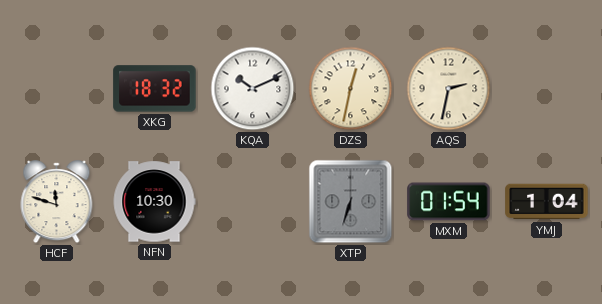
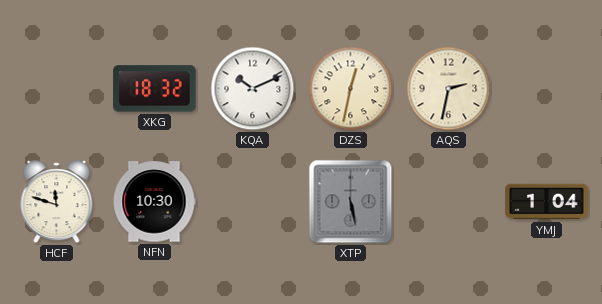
XTP: 6:33 -> 5:28
MXM: 01:54 -> none
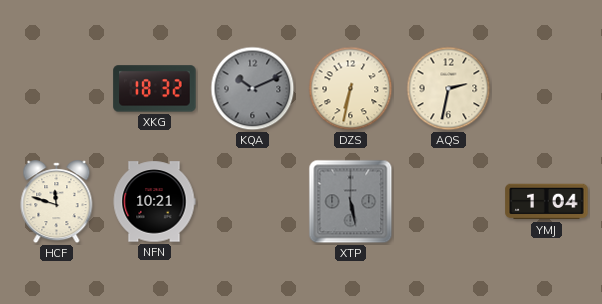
KQA dial: white -> grey
DZS: 12:32 -> 6:32
NFN: 10:30 -> 10:21
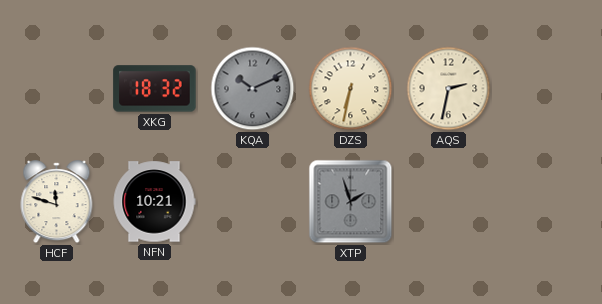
XTP: 5:28 -> 1:57
YMJ: 1:04 -> none
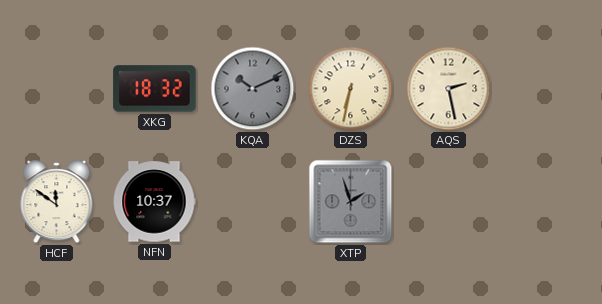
AQS: 2:32 -> 2:28
HCF: 11:48 -> 11:51
NFN: 10:21 -> 10:37
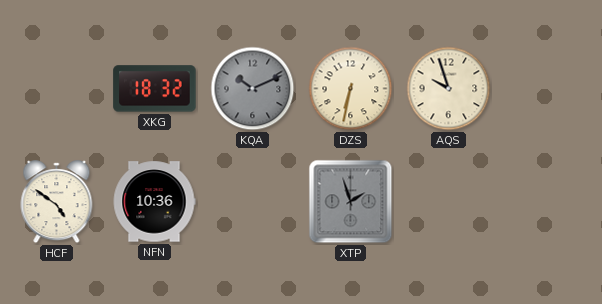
AQS: 2:28 -> 9:57
HCF: 11:51 -> 4:51
NFN: 10:37 -> 10:36
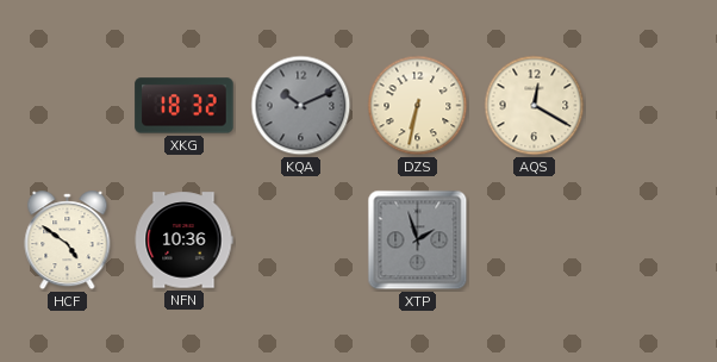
AQS: 9:57 -> 12:20
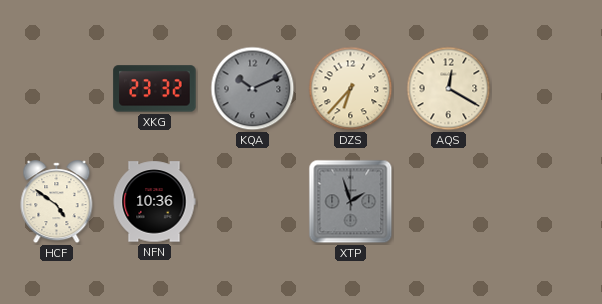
XKG: 18:32 -> 23:32
DZS: 6:32 -> 6:37
